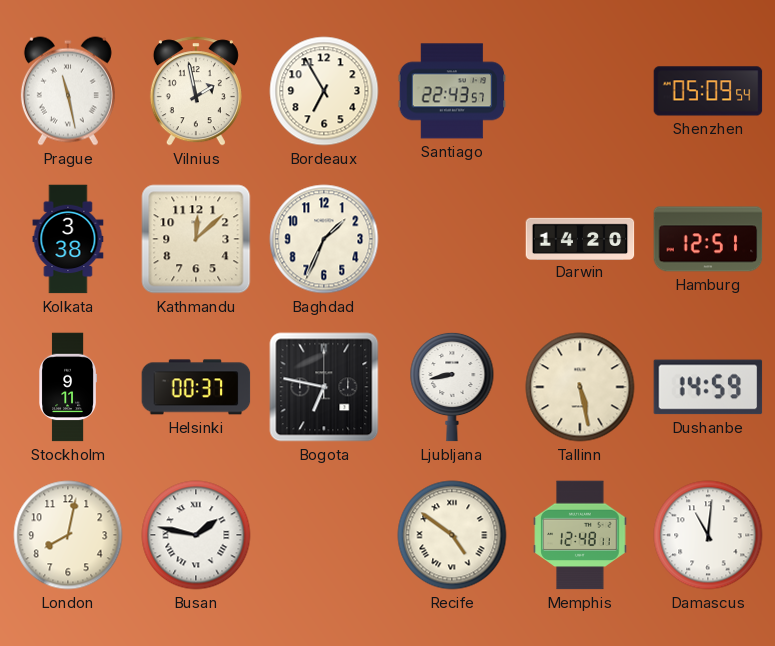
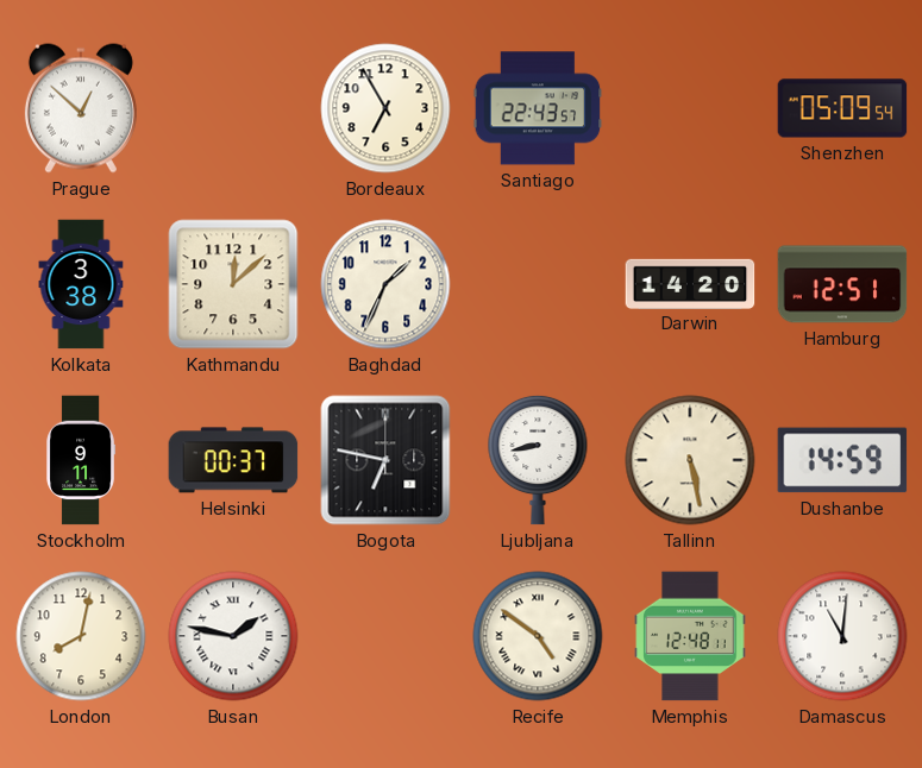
Prague: 11:28 -> 12:52
Vilnius: 1:58 -> none
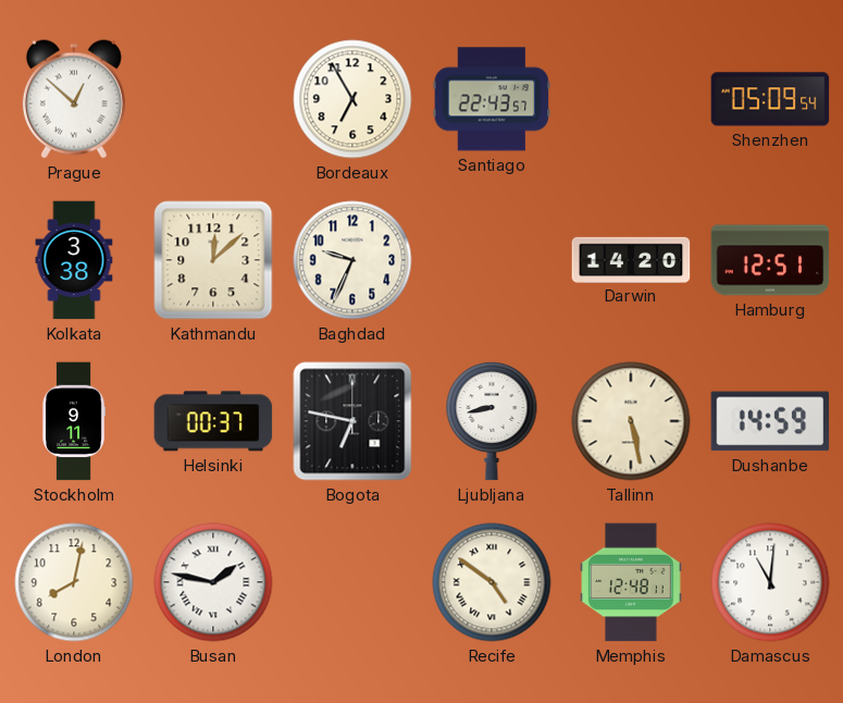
Baghdad: 1:34 -> 9:34
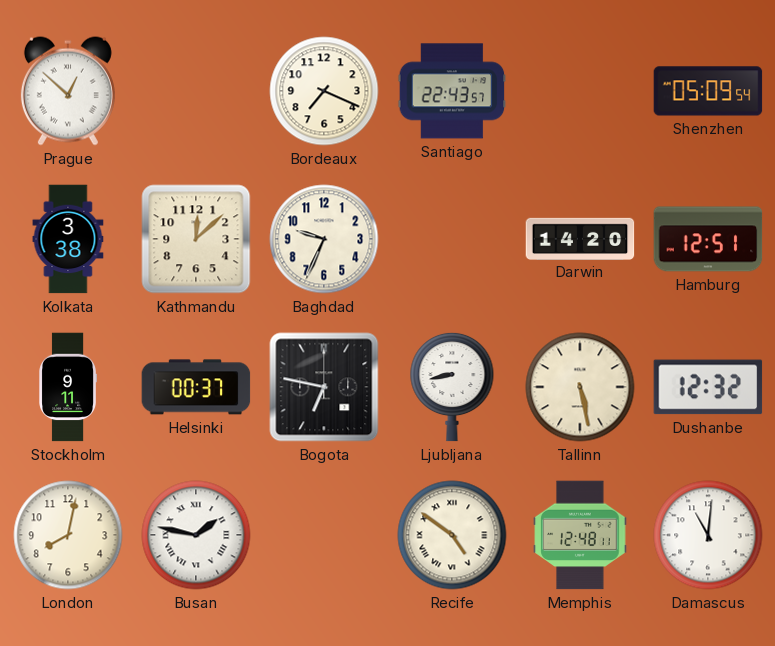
Bordeaux: 6:55 -> 7:19
Dushanbe: 14:59 -> 12:32
